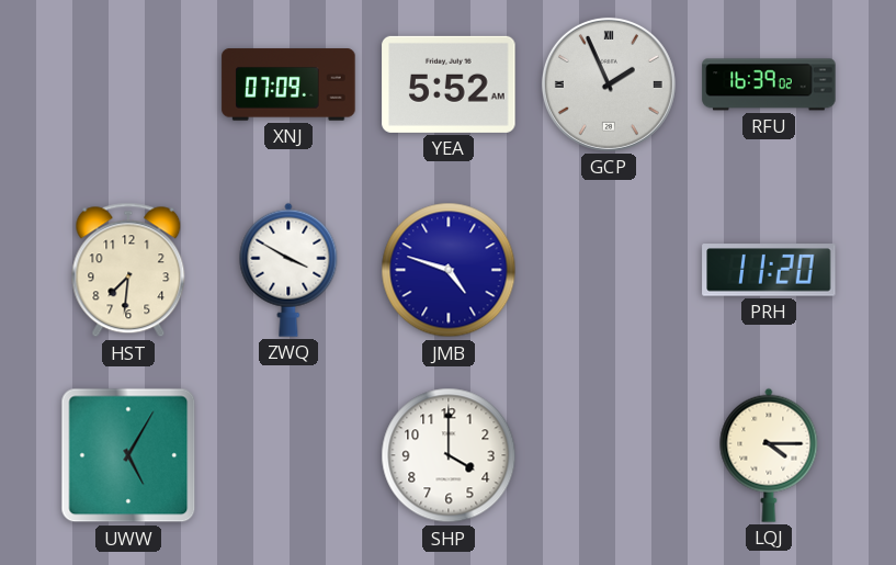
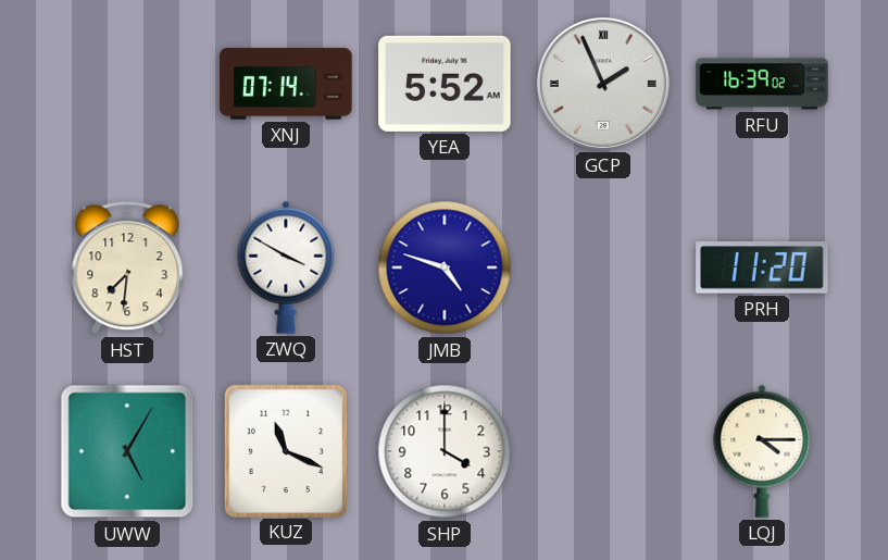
XNJ: 07:09 -> 07:14
KUZ: none -> 11:19
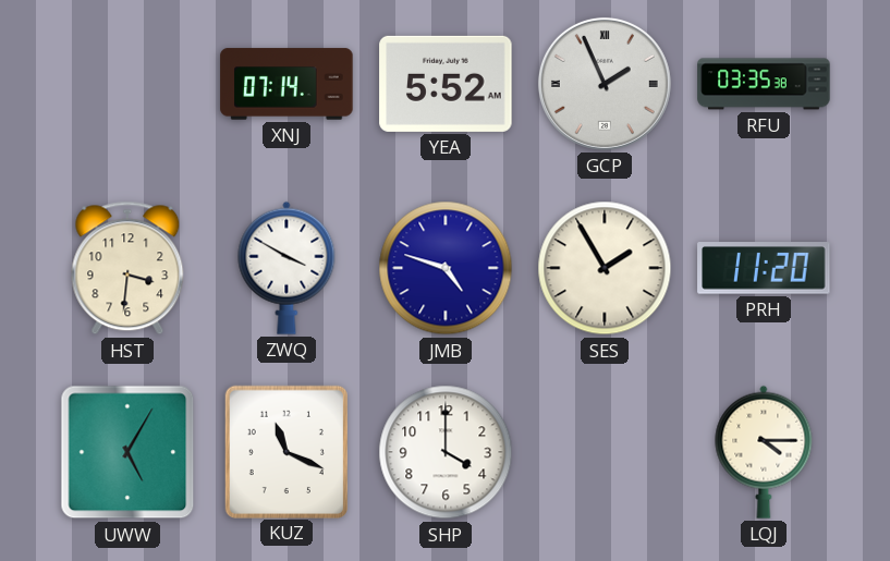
RFU: 16:39 -> 03:35
HST: 7:31 -> 3:31
SES: none -> 1:55
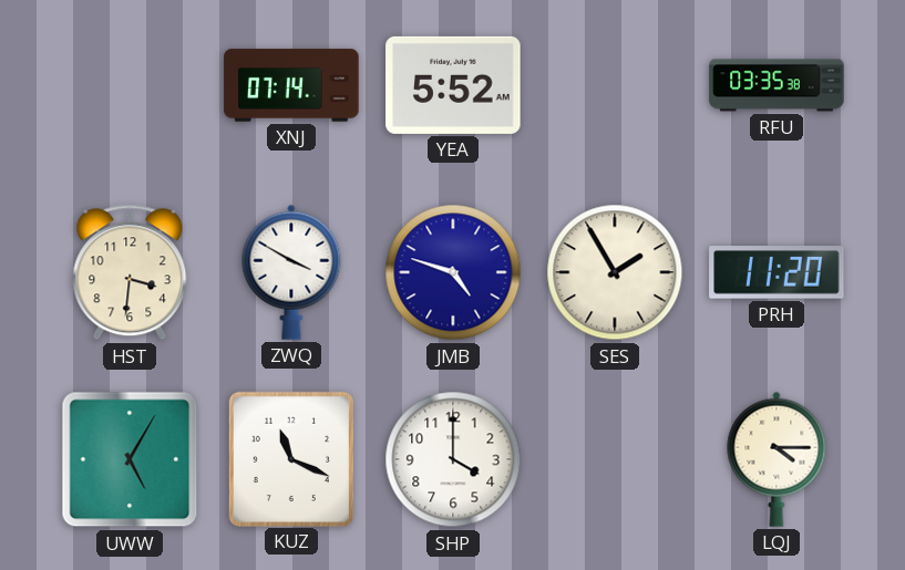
GCP: 1:56 -> none
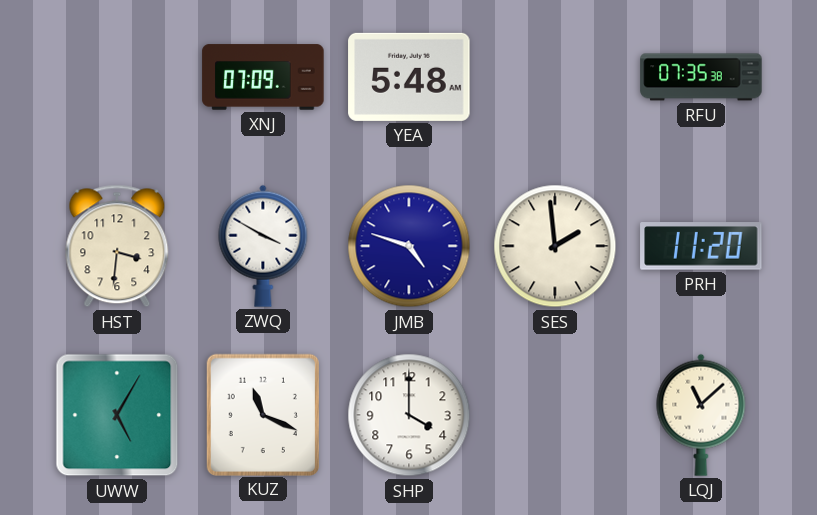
XNJ: 07:14 -> 07:09
YEA: 5:52 -> 5:48
RFU: 03:35 -> 07:35
SES: 1:55 -> 1:59
LQJ: 4:15 -> 11:08
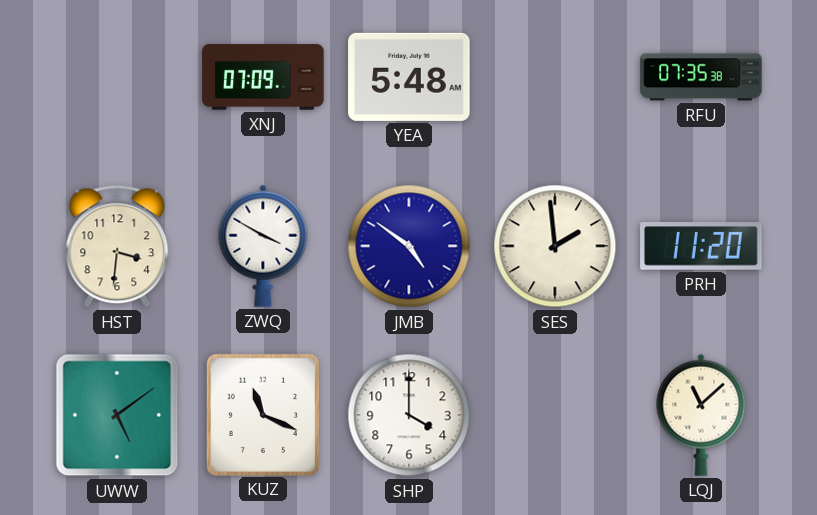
JMB: 4:48 -> 4:51
UWW: 5:05 -> 5:09
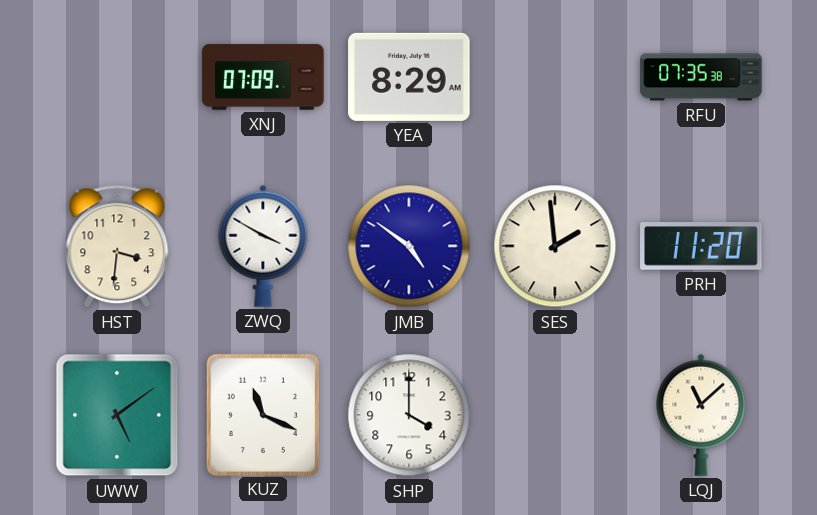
YEA: 5:48 -> 8:29
